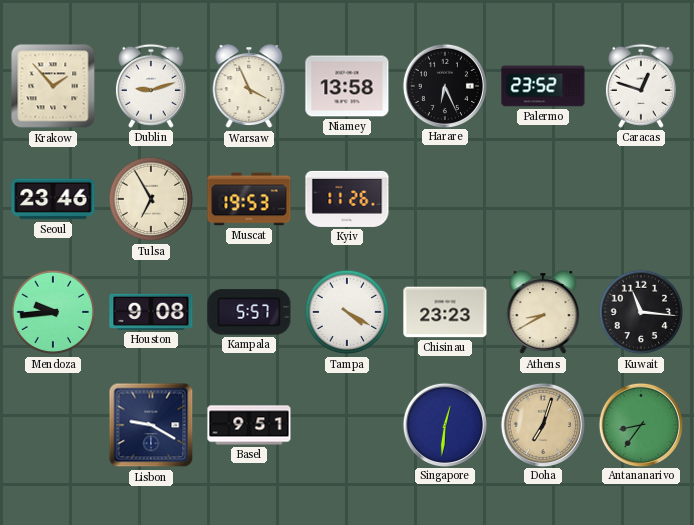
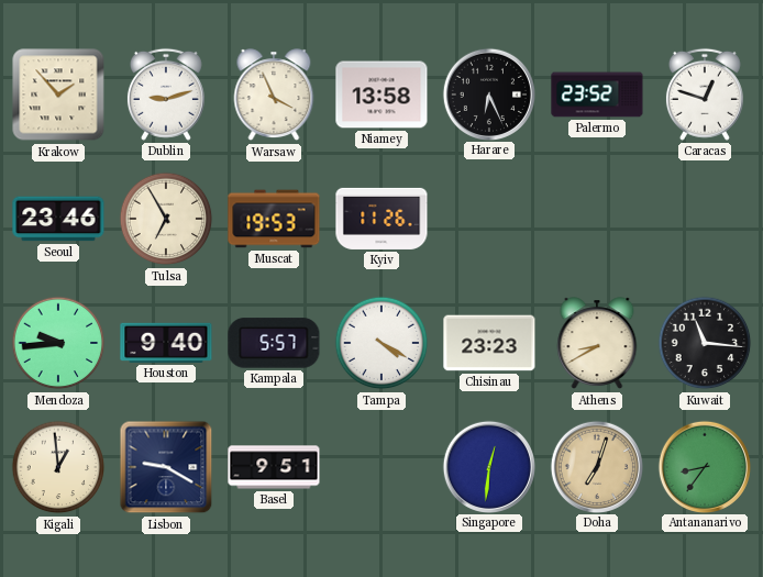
Houston: 9:08 -> 9:40
Kigali: none -> 12:59
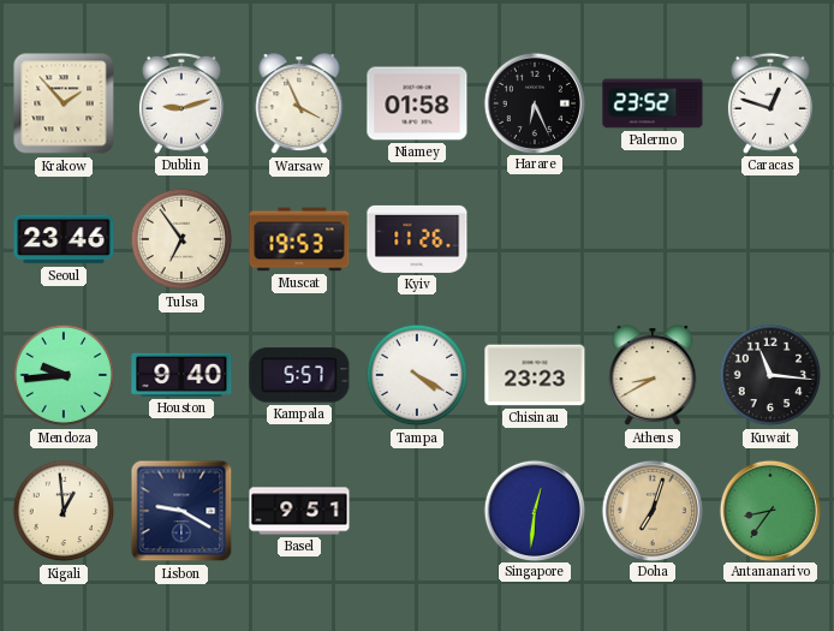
Niamey: 13:58 -> 01:58
Tulsa: 6:55 -> 6:54
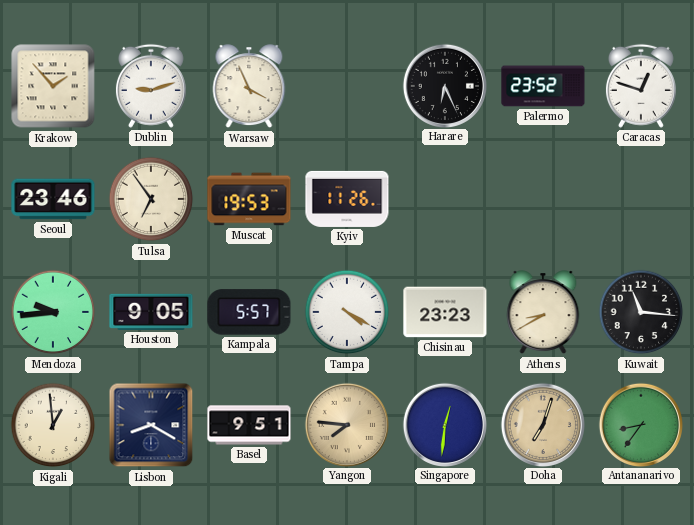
Niamey: 01:58 -> none
Houston: 9:40 -> 9:05
Lisbon: 9:20 -> 8:20
Yangon: none -> 7:46
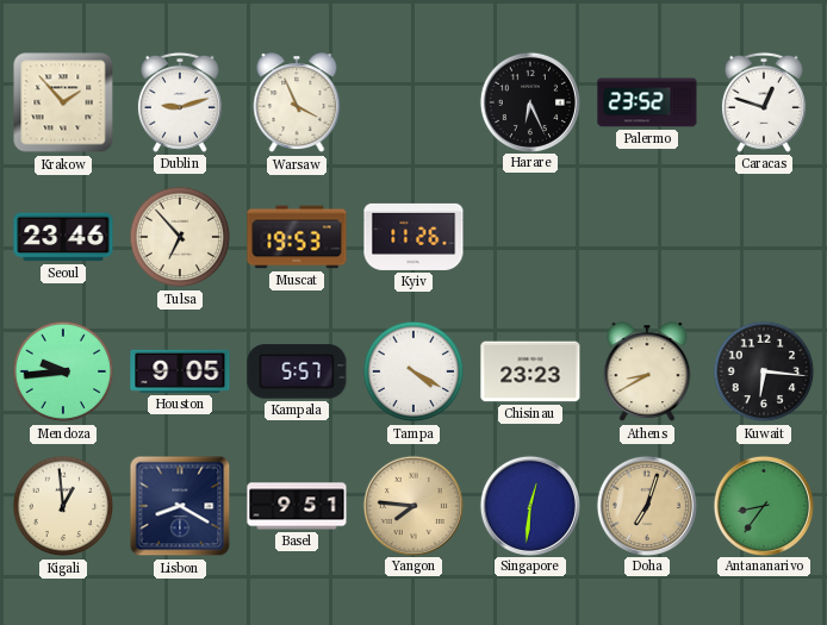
Tulsa: 6:54 -> 6:53
Kuwait: 11:16 -> 6:16
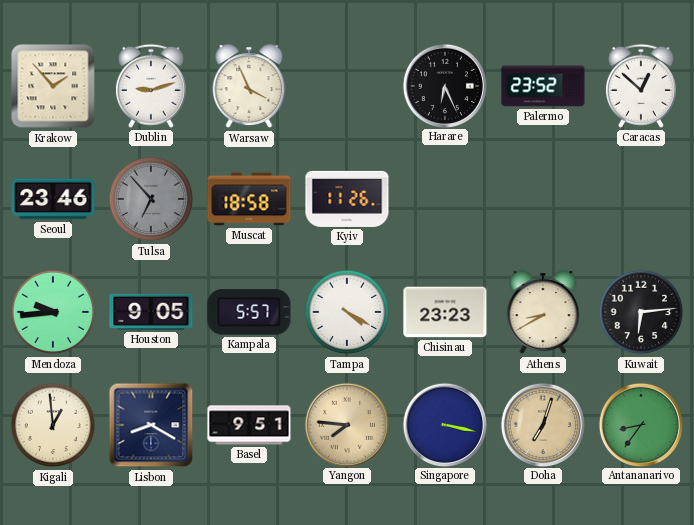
Caracas: 12:48 -> 12:52
Tulsa dial: cream -> grey
Muscat: 19:53 -> 18:58
Kuwait: 6:16 -> 6:14
Singapore: 12:31 -> 3:17
